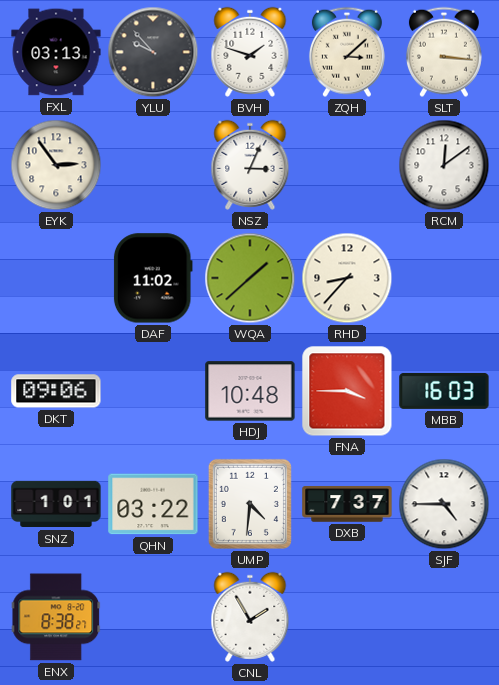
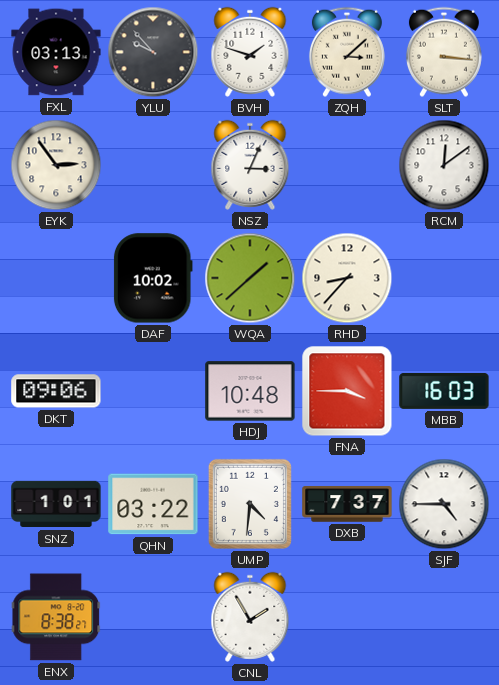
DAF: 11:02 -> 10:02
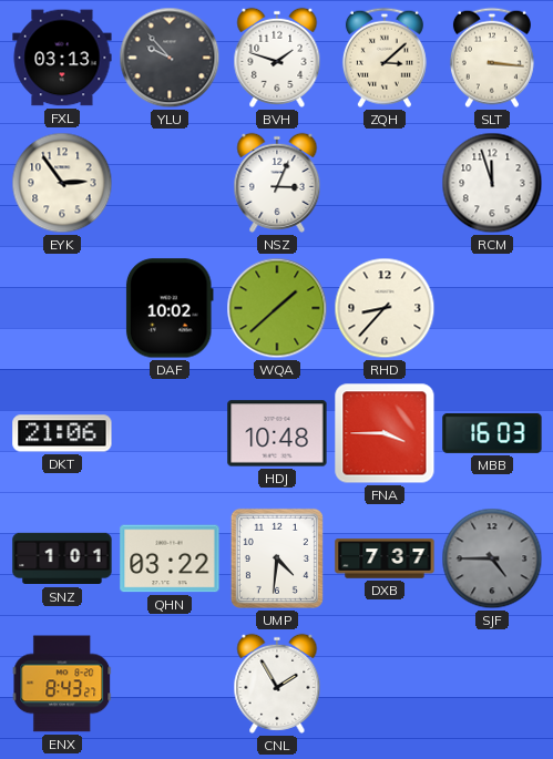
RCM: 12:09 -> 11:57
DKT: 09:06 -> 21:06
SJF dial: white -> grey
ENX: 8:38 -> 8:43
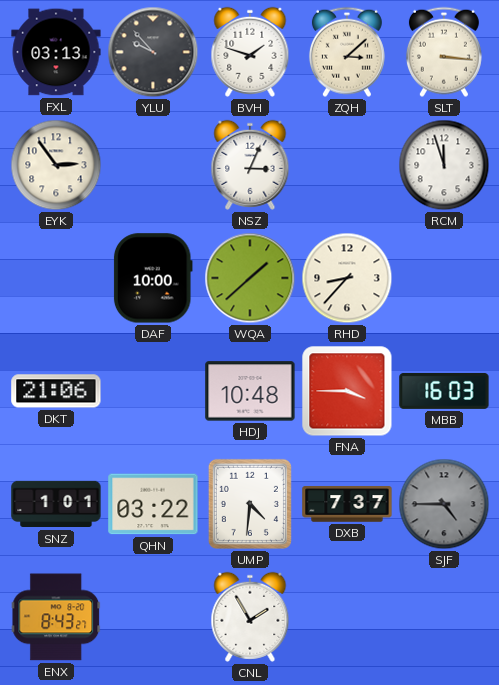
DAF: 10:02 -> 10:00
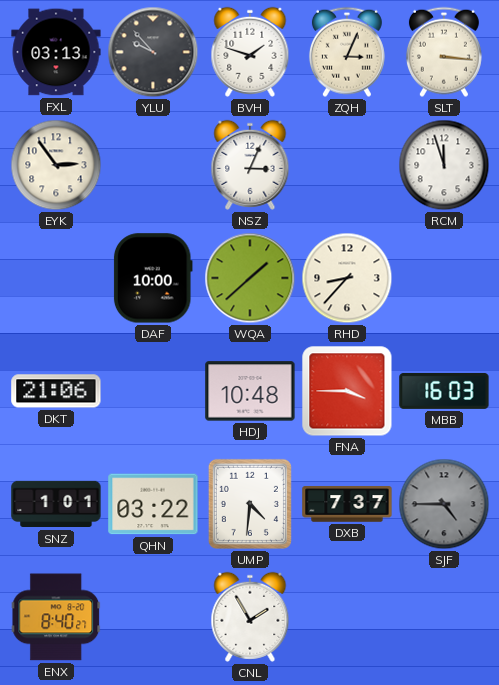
ZQH: 3:08 -> 3:04
ENX: 8:43 -> 8:40
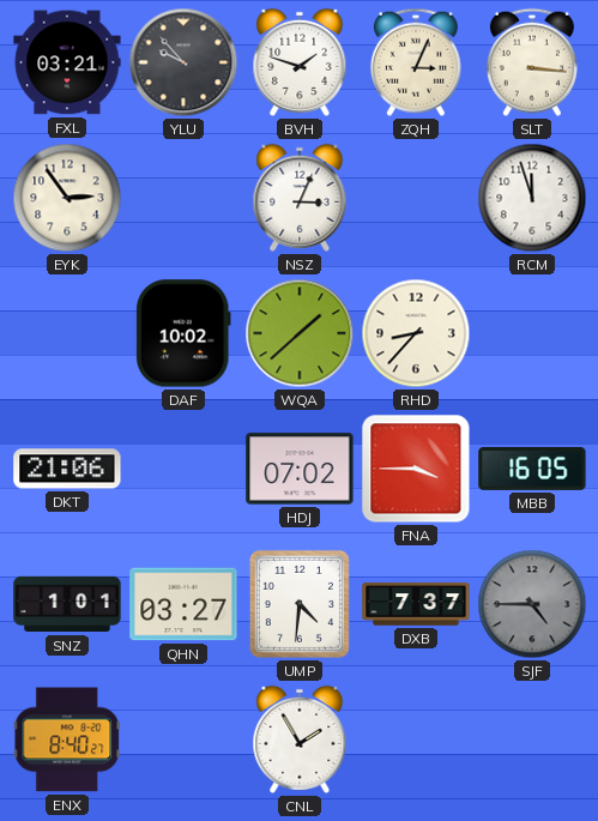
FXL: 03:13 -> 03:21
DAF: 10:00 -> 10:02
HDJ: 10:48 -> 07:02
MBB: 16:03 -> 16:05
QHN: 03:22 -> 03:27
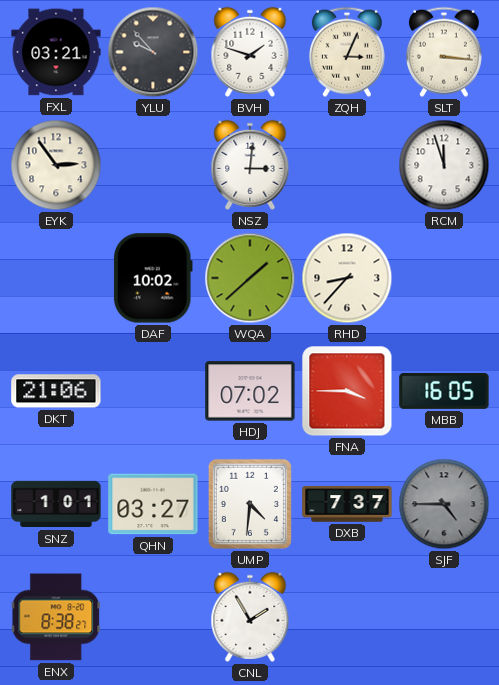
NSZ: 3:04 -> 3:01
ENX: 8:40 -> 8:38
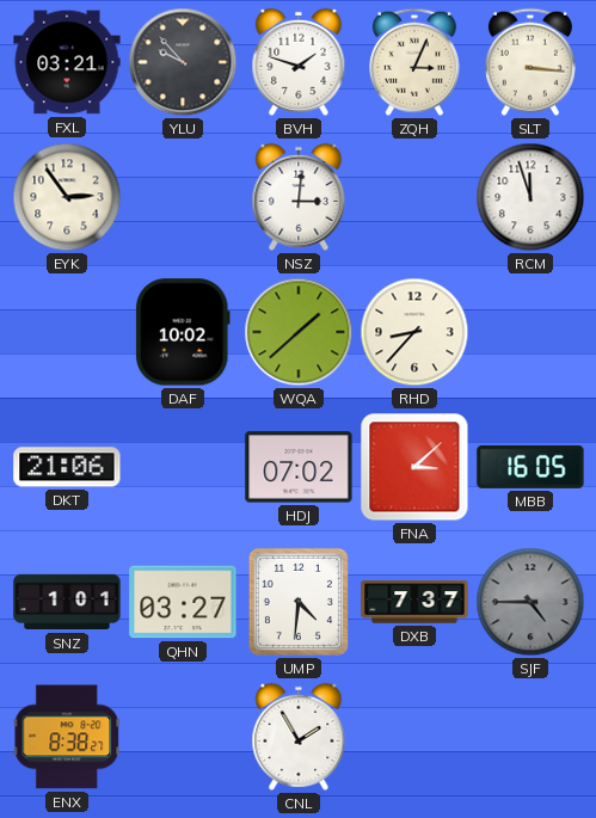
FNA: 3:45 -> 3:08
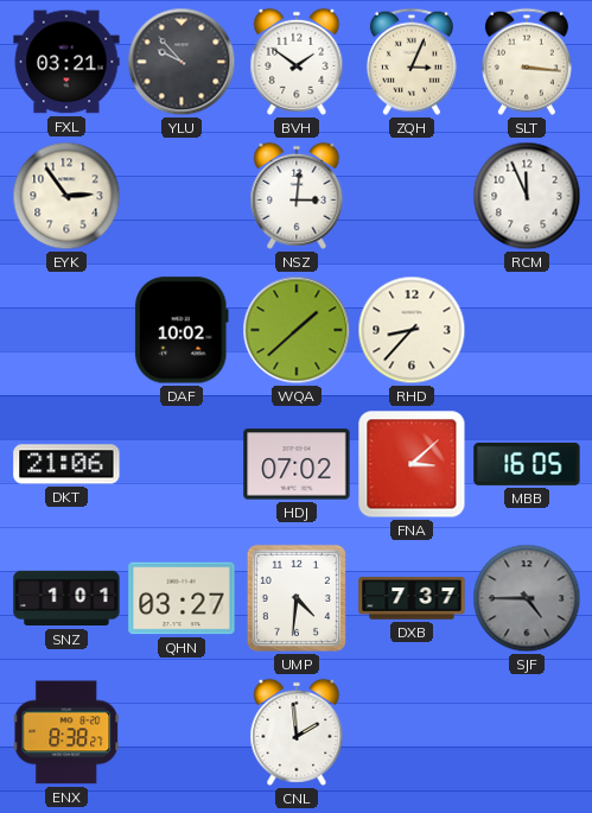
BVH: 1:48 -> 1:51
RCM: 11:57 -> 11:56
CNL: 1:55 -> 1:59
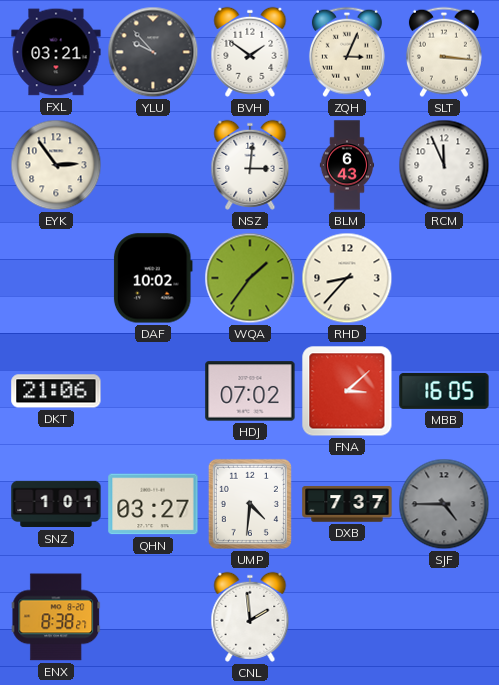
BLM: none -> 6:43
WQA: 1:38 -> 1:36
